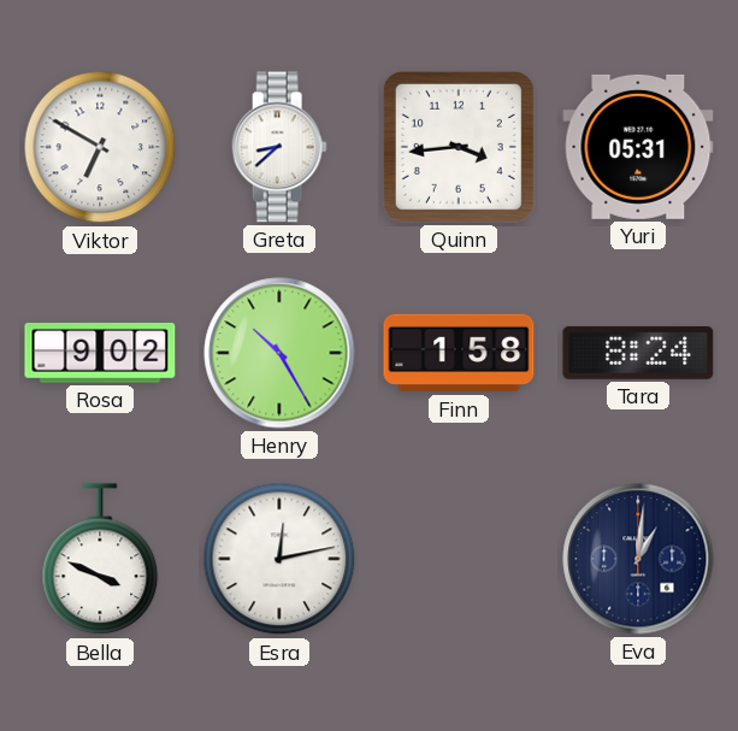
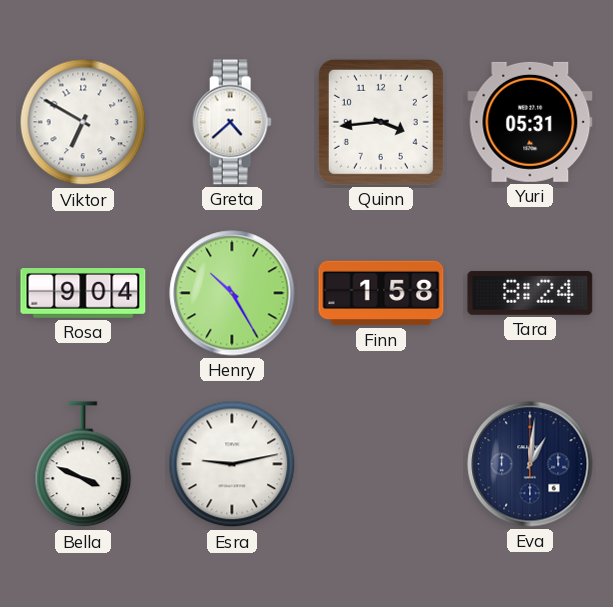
Greta: 8:38 -> 4:38
Rosa: 9:02 -> 9:04
Esra: 12:13 -> 9:13
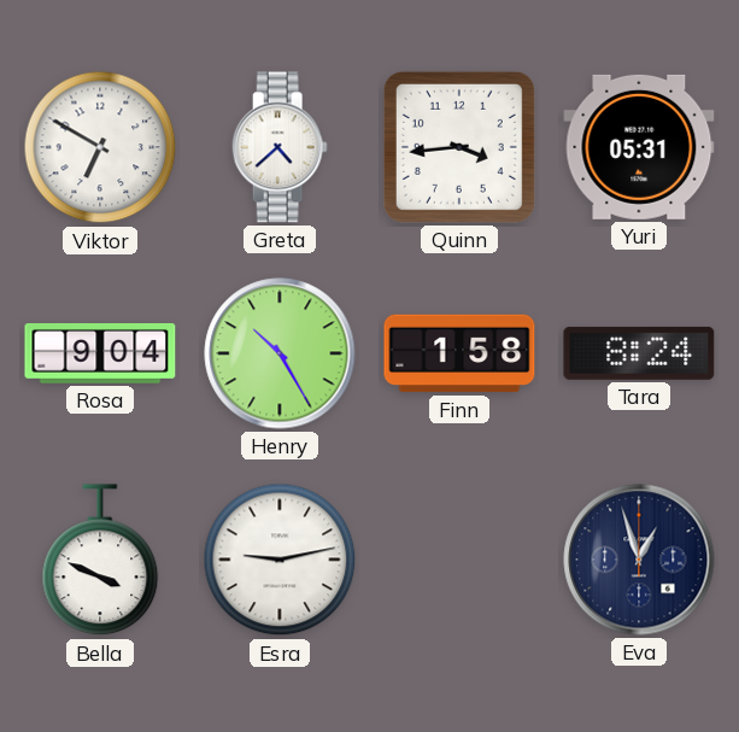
Eva: 1:01 -> 12:57
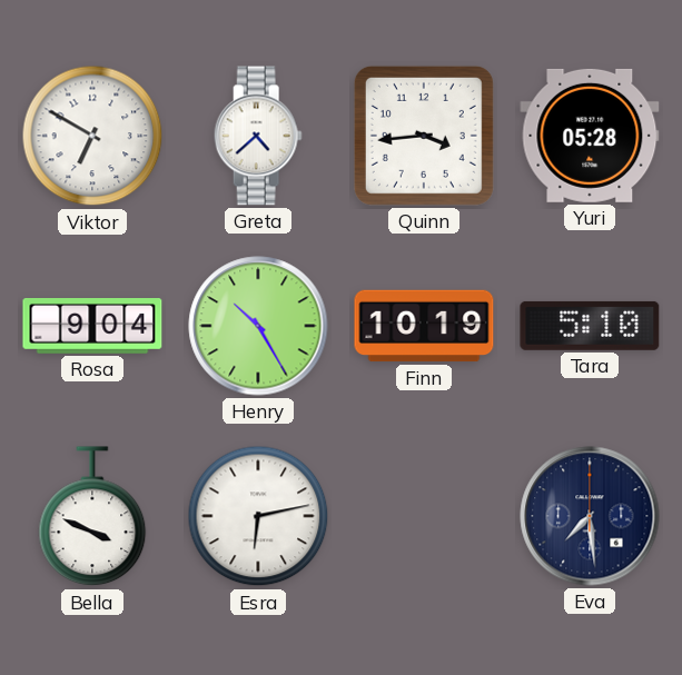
Yuri: 05:31 -> 05:28
Finn: 1:58 -> 10:19
Tara: 8:24 -> 5:10
Esra: 9:13 -> 6:13
Eva: 12:57 -> 7:29
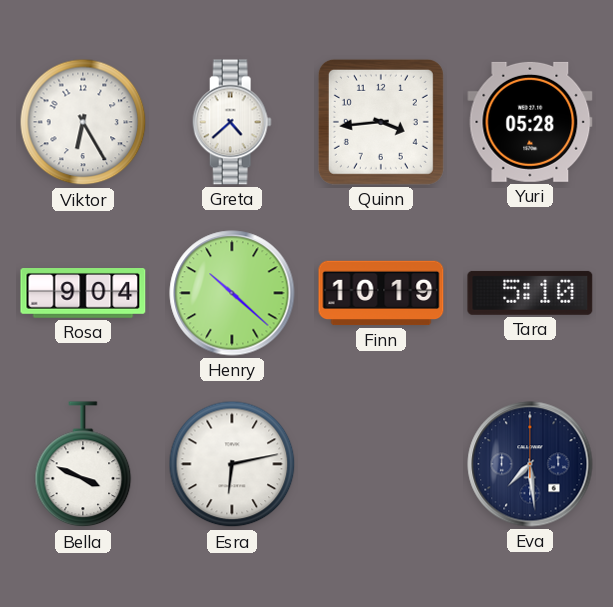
Viktor: 6:50 -> 6:25
Henry: 10:25 -> 10:22
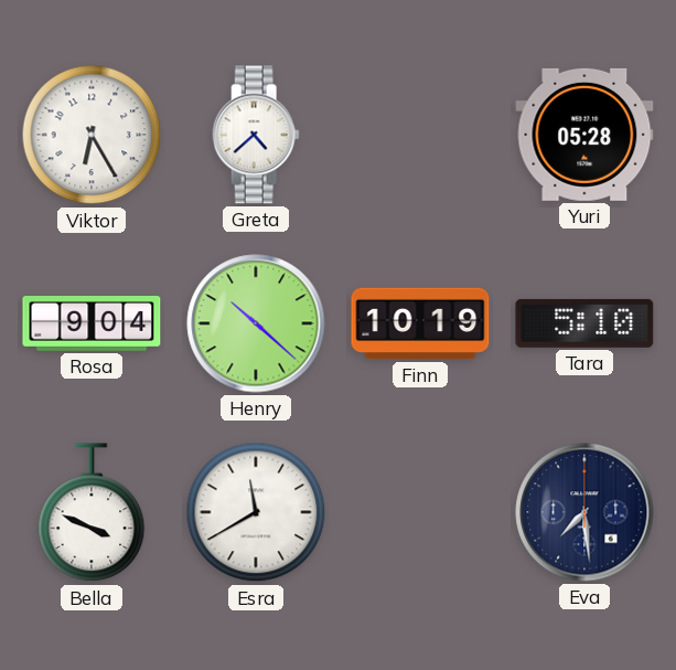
Quinn: 3:44 -> none
Esra: 6:13 -> 11:40
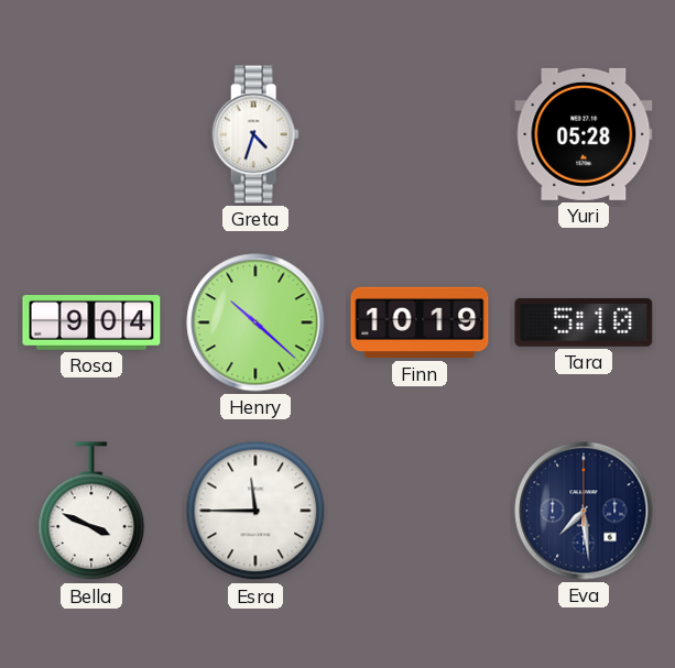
Viktor: 6:25 -> none
Greta: 4:38 -> 4:33
Esra: 11:40 -> 11:45
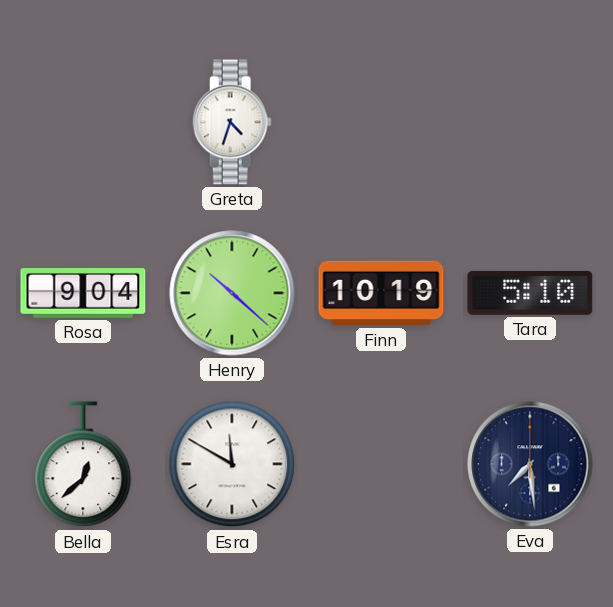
Yuri: 05:28 -> none
Bella: 3:49 -> 12:38
Esra: 11:45 -> 11:50
